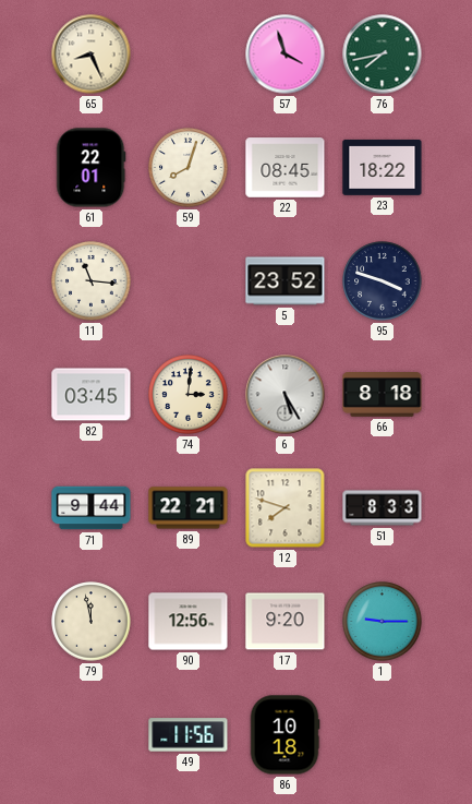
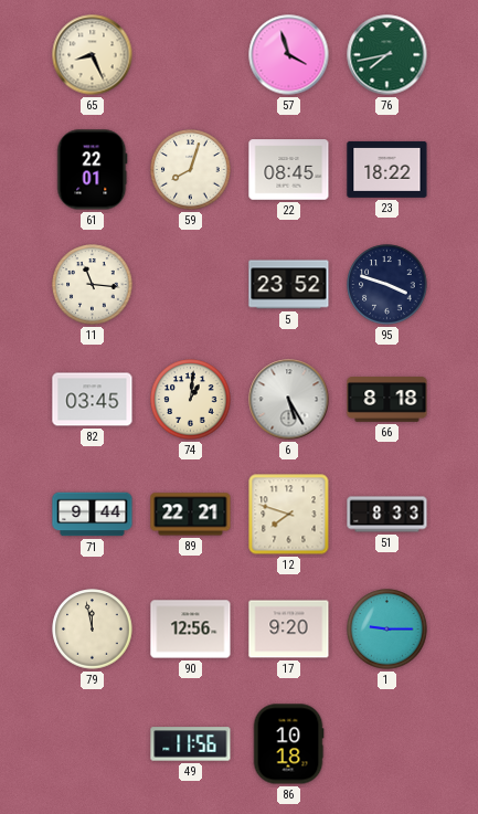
74: 3:01 -> 1:01
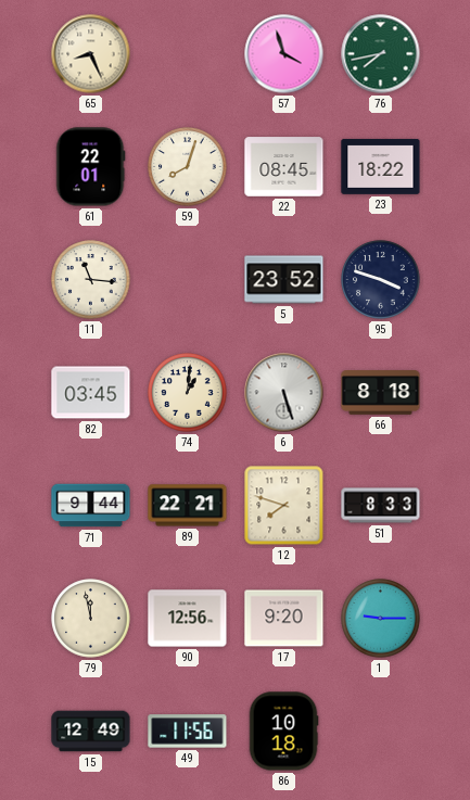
6: 5:25 -> 5:27
15: none -> 12:49
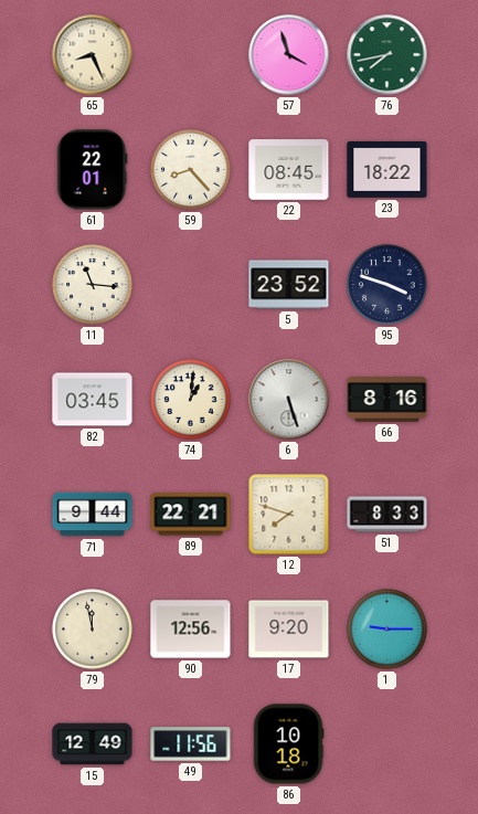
59: 8:03 -> 8:23
66: 8:18 -> 8:16
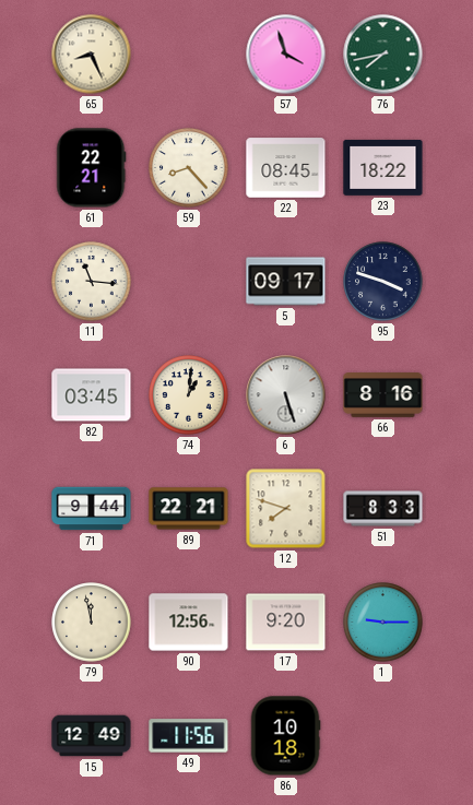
61: 22:01 -> 22:21
5: 23:52 -> 09:17
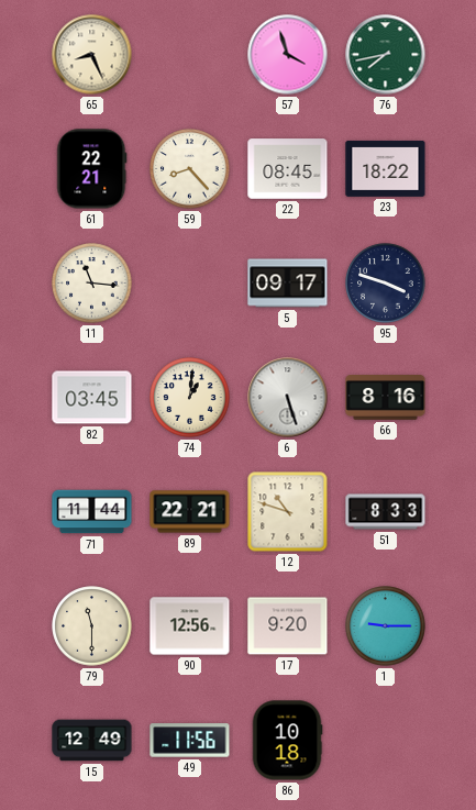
71: 9:44 -> 11:44
12: 7:48 -> 10:48
79: 11:58 -> 11:30
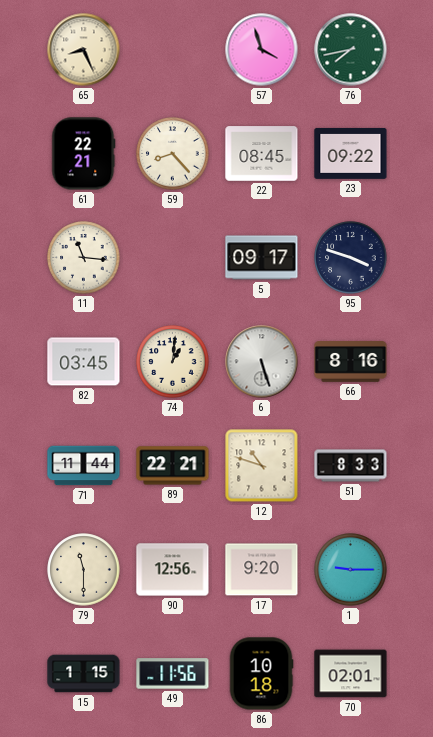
23: 18:22 -> 09:22
15: 12:49 -> 1:15
70: none -> 02:01
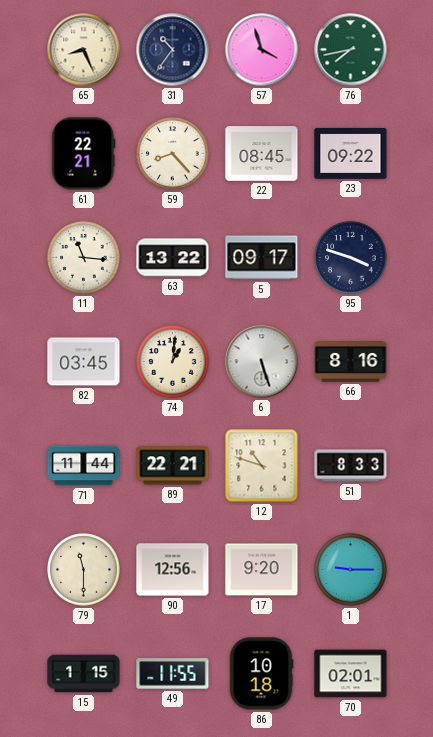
31: none -> 10:36
63: none -> 13:22
49: 11:56 -> 11:55
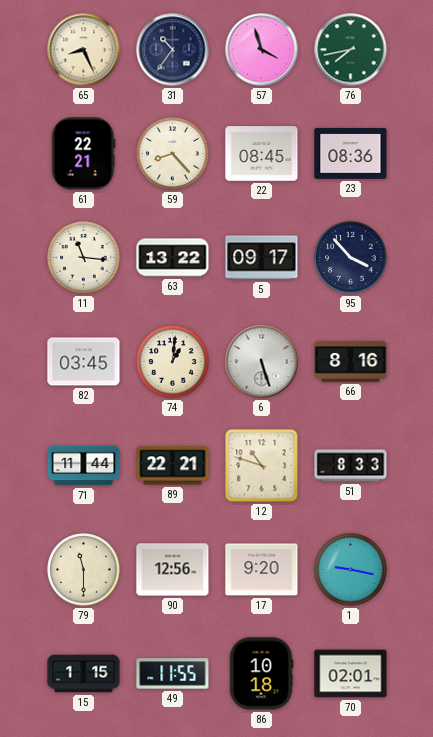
23: 09:22 -> 08:36
95: 3:48 -> 3:53
1: 9:15 -> 9:17
